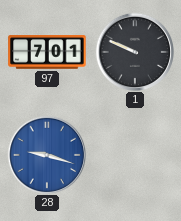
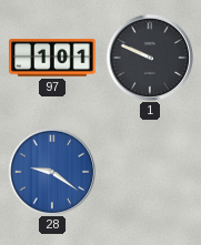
97: 7:01 -> 1:01
28: 9:18 -> 9:21
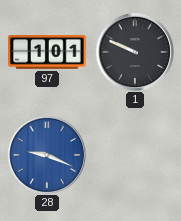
28: 9:21 -> 9:19
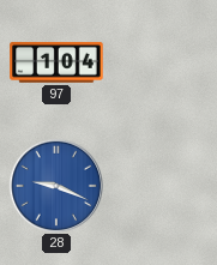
97: 1:01 -> 1:04
1: 9:49 -> none
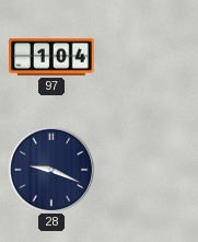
28 dial: blue -> navy
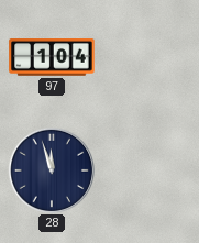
28: 9:19 -> 11:57
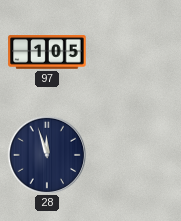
97: 1:04 -> 1:05
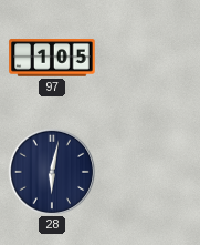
28: 11:57 -> 6:02
